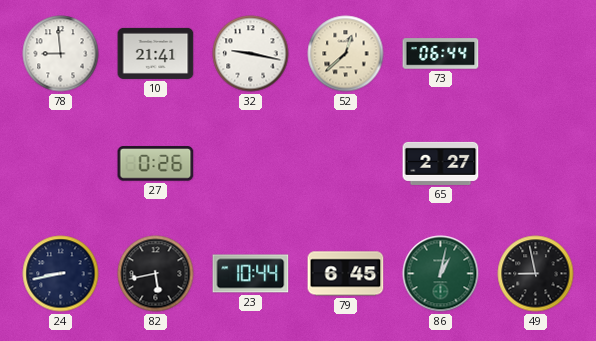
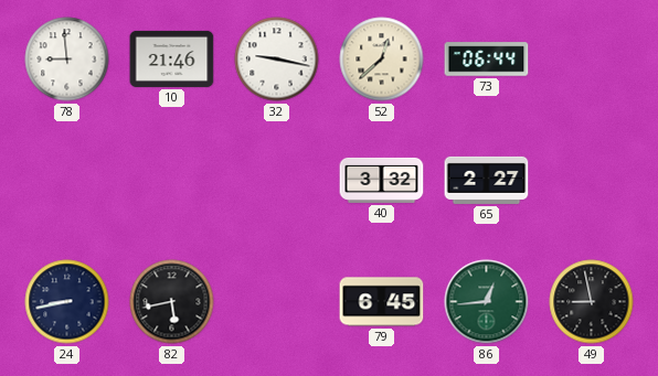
10: 21:41 -> 21:46
27: 0:26 -> none
40: none -> 3:32
23: 10:44 -> none
86: 1:02 -> 12:44
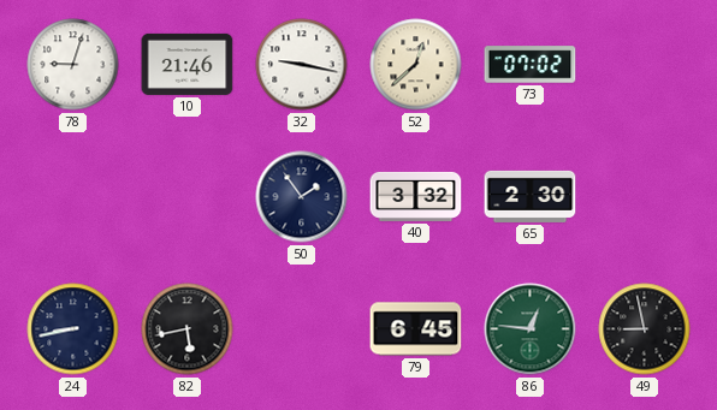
78: 8:59 -> 9:03
73: 06:44 -> 07:02
50: none -> 1:54
65: 2:27 -> 2:30
86: 12:44 -> 12:46
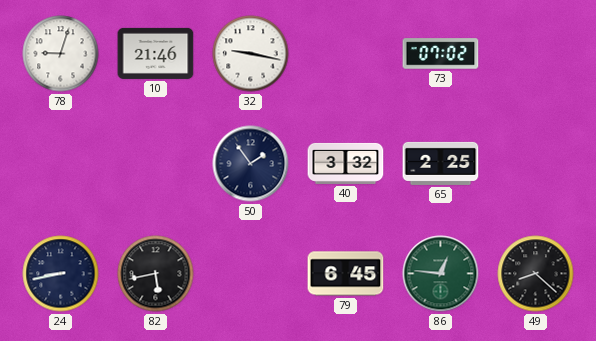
52: 12:38 -> none
65: 2:30 -> 2:25
49: 8:58 -> 8:22
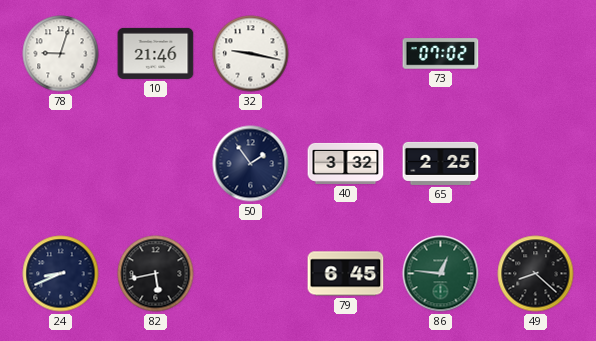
24: 8:43 -> 8:41
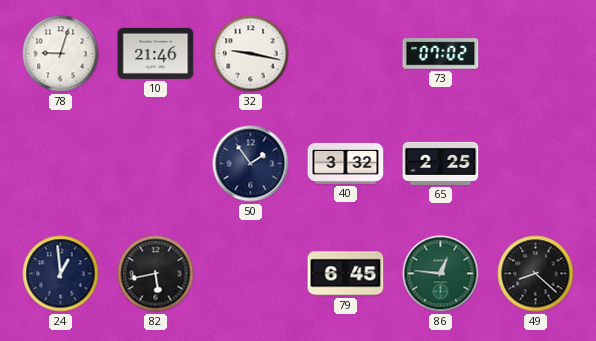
24: 8:41 -> 12:59
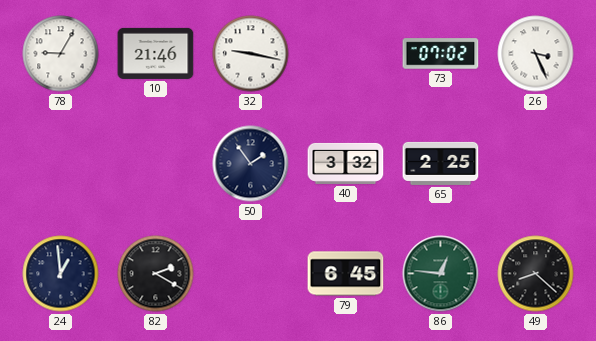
78: 9:03 -> 9:05
26: none -> 3:26
82: 5:43 -> 2:20
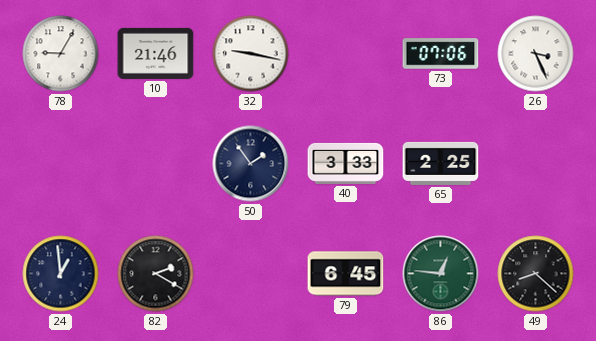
73: 07:02 -> 07:06
40: 3:32 -> 3:33
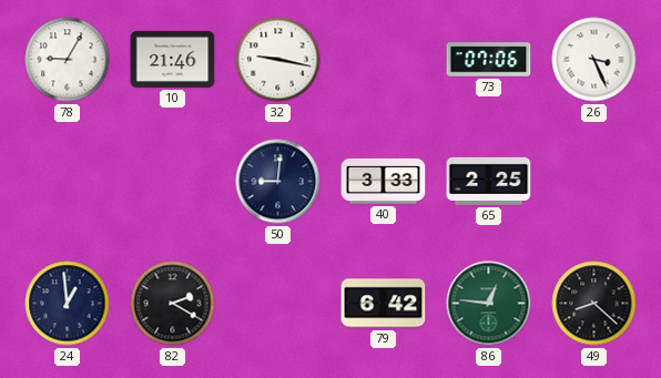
50: 1:54 -> 9:01
79: 6:45 -> 6:42
